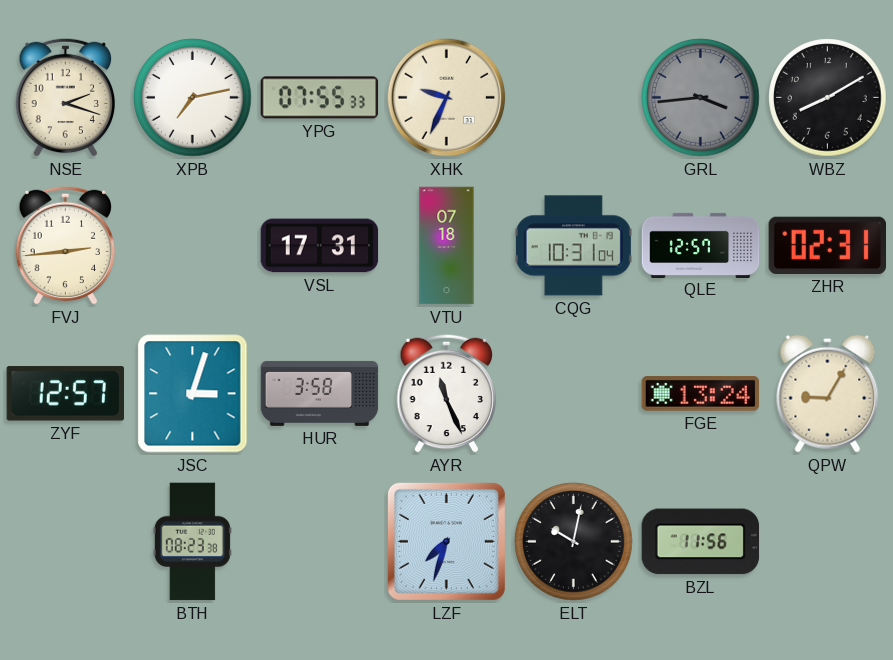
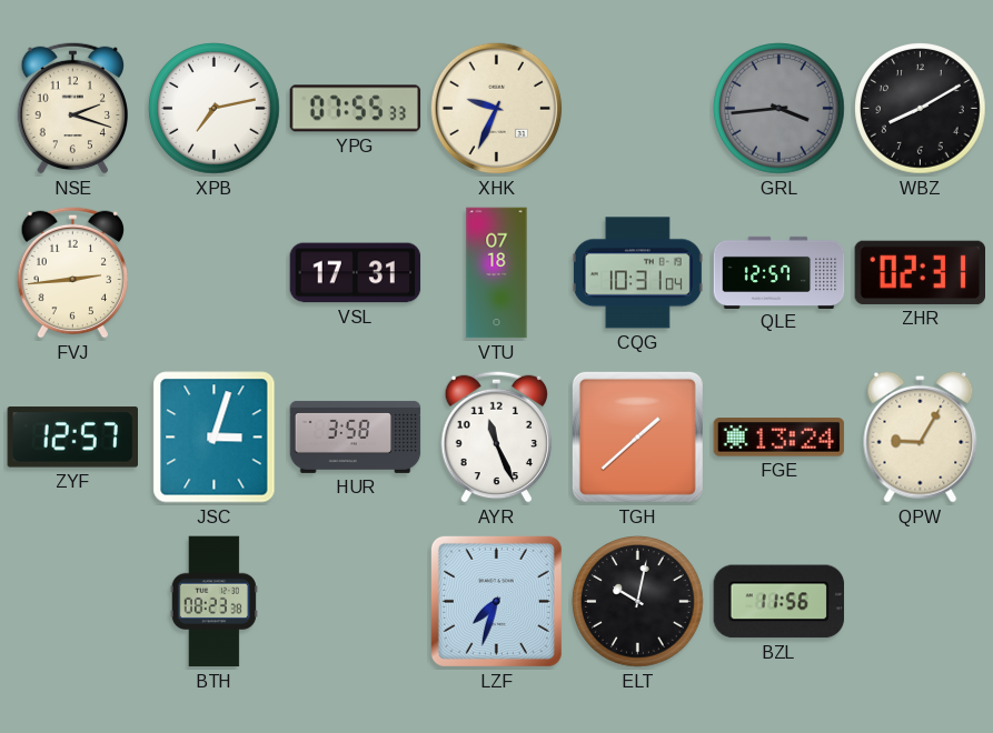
TGH: none -> 1:38
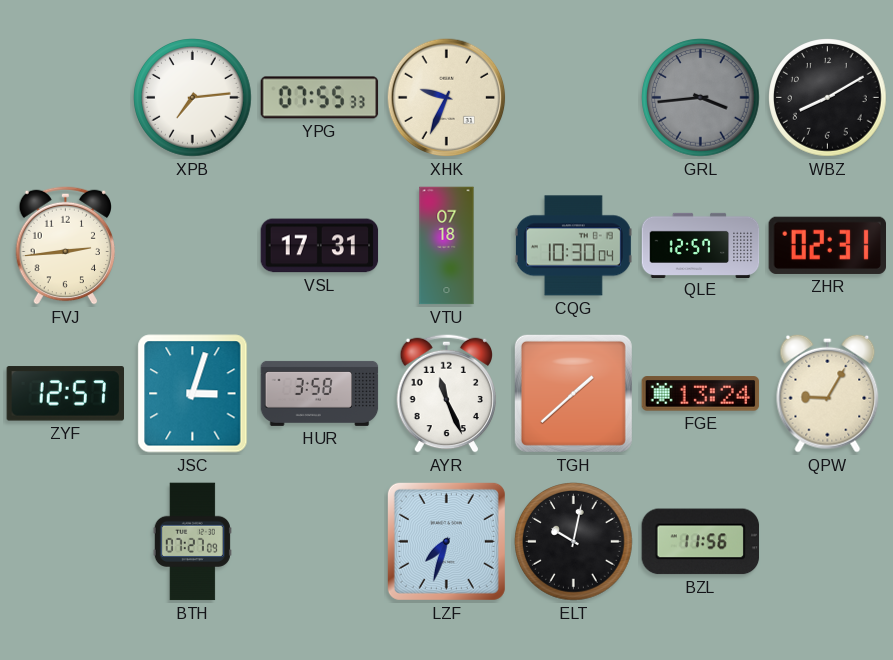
NSE: 2:18 -> none
XPB: 7:13 -> 7:14
CQG: 10:31 -> 10:30
BTH: 08:23 -> 07:27
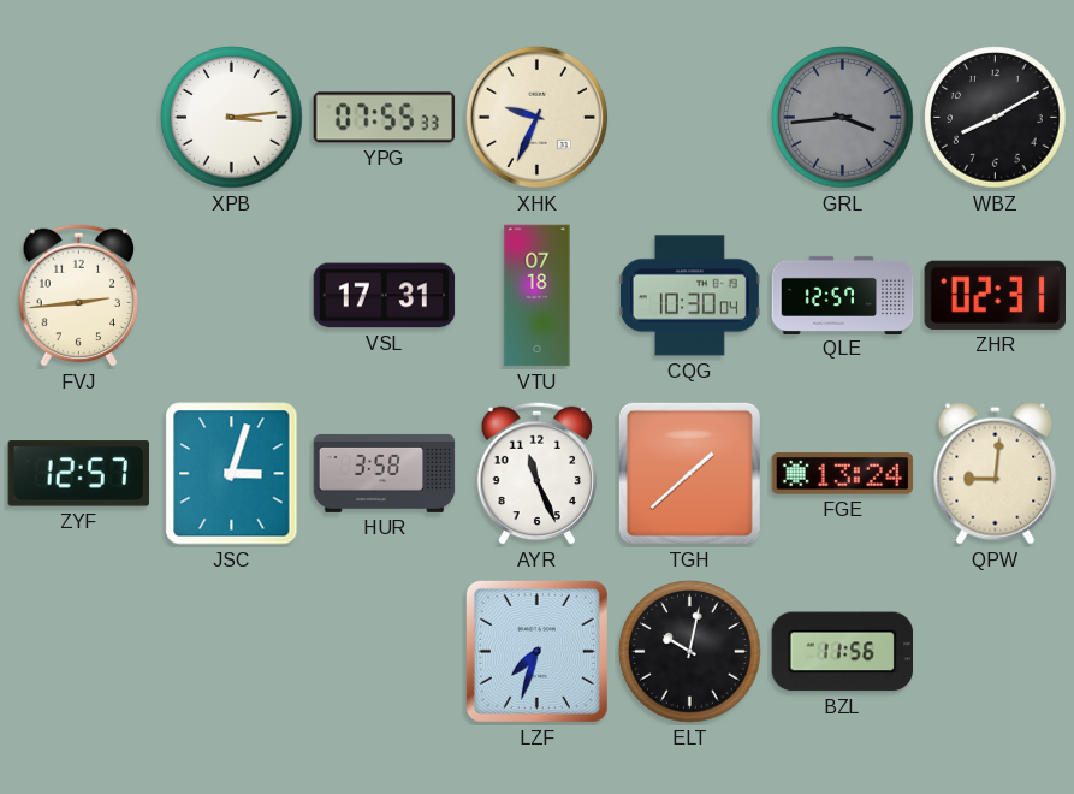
XPB: 7:14 -> 3:14
QPW: 9:05 -> 9:01
BTH: 07:27 -> none
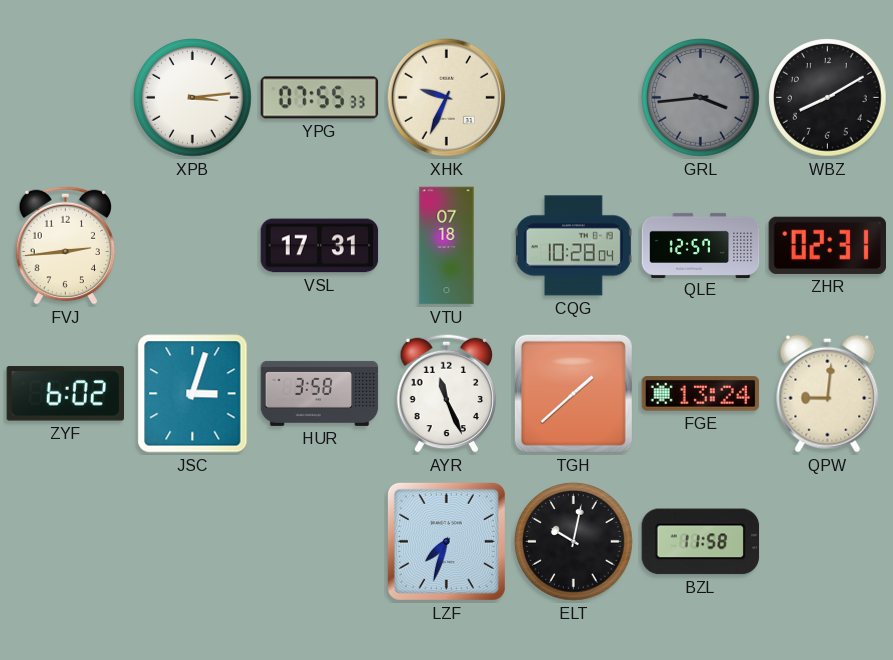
CQG: 10:30 -> 10:28
ZYF: 12:57 -> 6:02
BZL: 11:56 -> 11:58
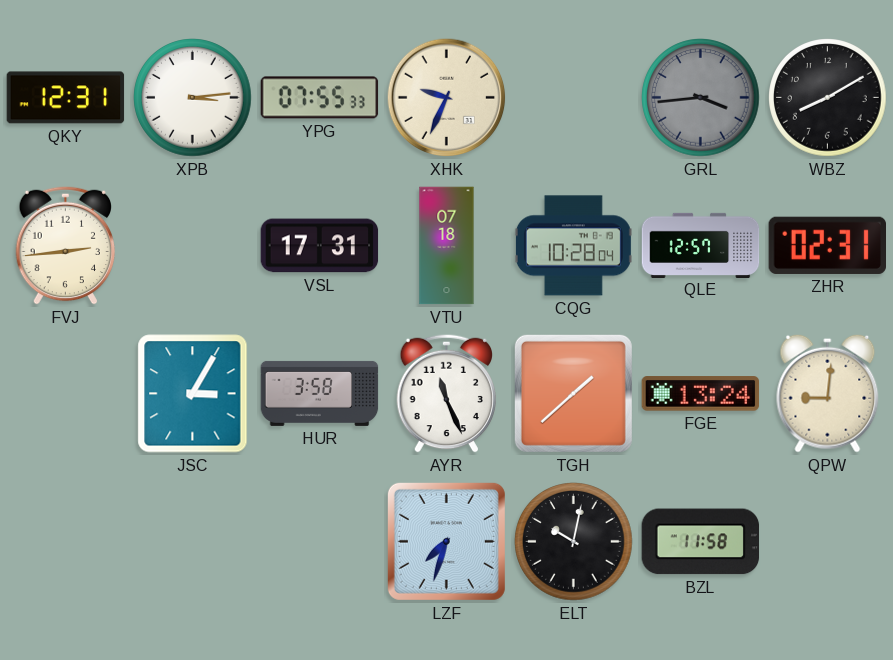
QKY: none -> 12:31
ZYF: 6:02 -> none
JSC: 3:03 -> 3:05
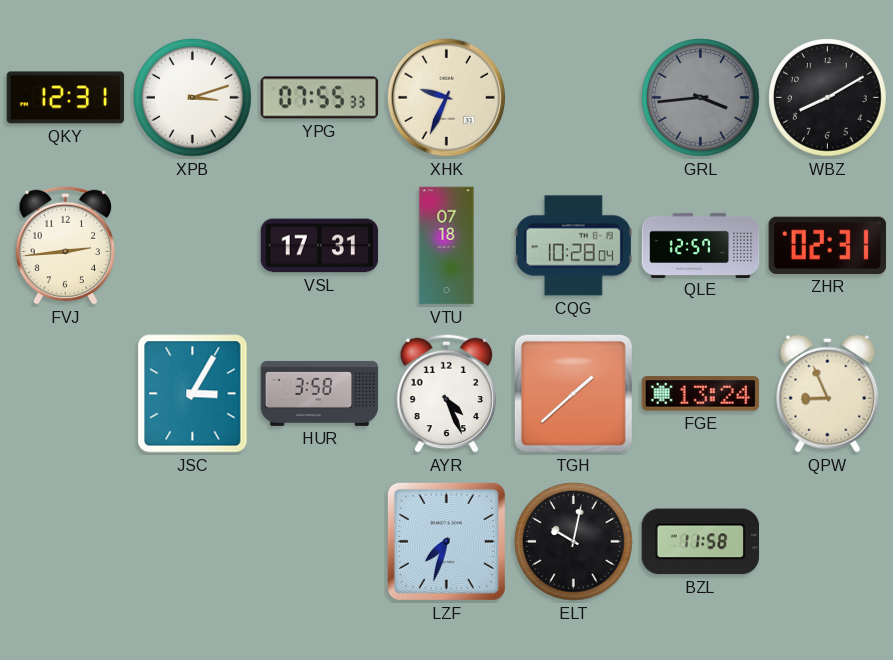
XPB: 3:14 -> 3:12
AYR: 11:26 -> 4:26
QPW: 9:01 -> 8:56
